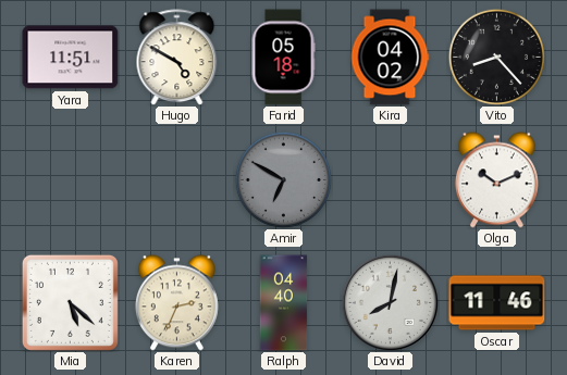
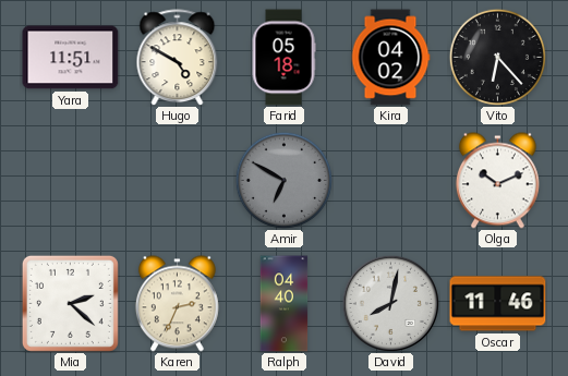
Vito: 8:23 -> 6:23
Mia: 5:22 -> 2:22
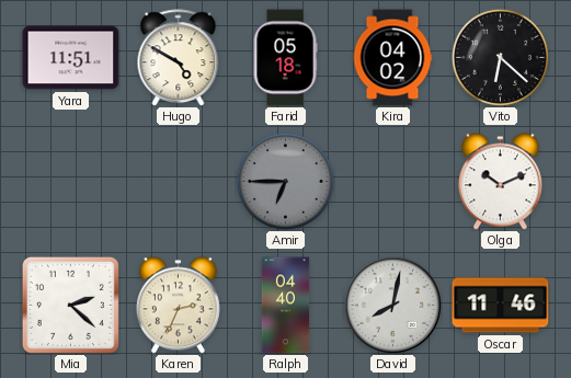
Vito: 6:23 -> 6:22
Amir: 6:50 -> 6:45
